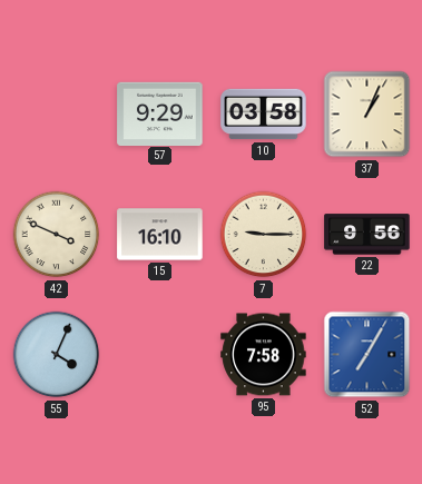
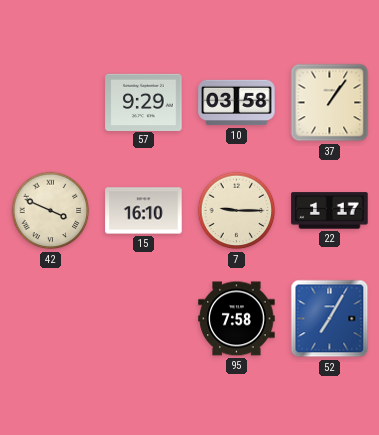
37: 1:04 -> 1:06
22: 9:56 -> 1:17
55: 4:04 -> none
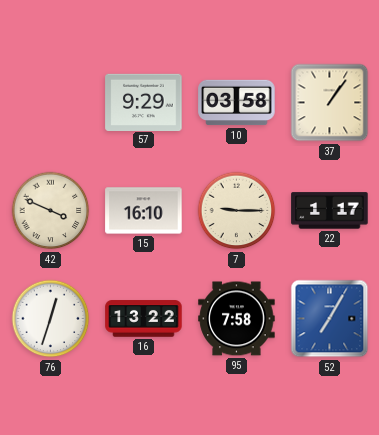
76: none -> 12:33
16: none -> 13:22
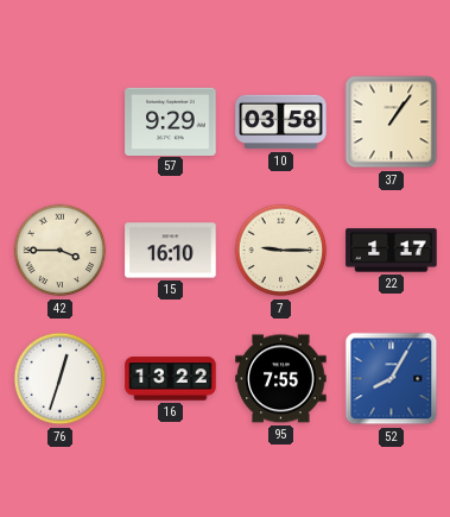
42: 3:49 -> 3:45
95: 7:58 -> 7:55
52: 7:05 -> 8:05
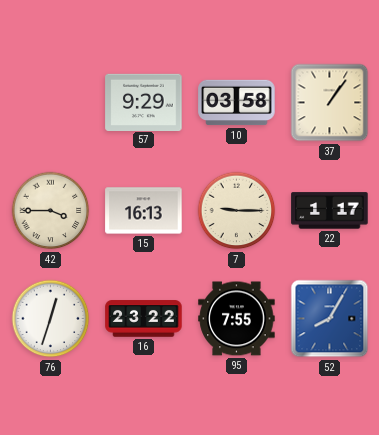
15: 16:10 -> 16:13
16: 13:22 -> 23:22
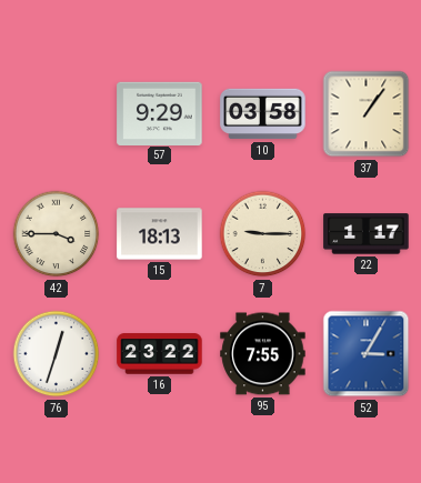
15: 16:13 -> 18:13
52: 8:05 -> 3:05
